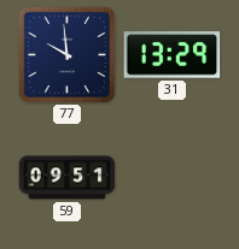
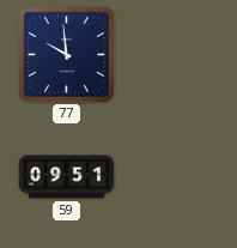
31: 13:29 -> none
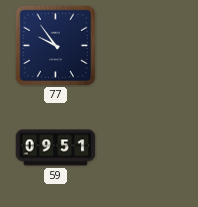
77: 9:59 -> 9:54
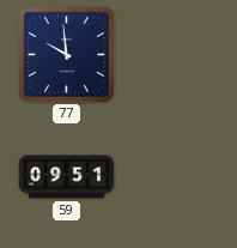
77: 9:54 -> 9:59
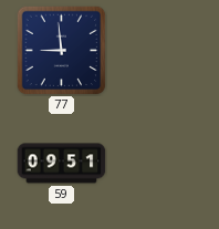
77: 9:59 -> 8:59
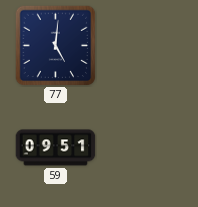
77: 8:59 -> 5:01
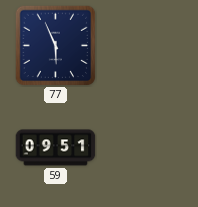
77: 5:01 -> 5:56
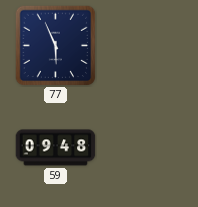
59: 09:51 -> 09:48
